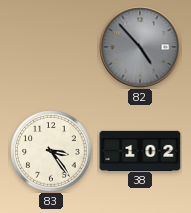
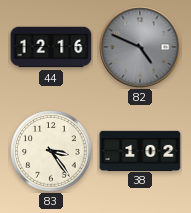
44: none -> 12:16
82: 4:53 -> 4:49
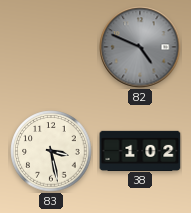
44: 12:16 -> none
83: 3:24 -> 3:28
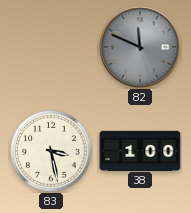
82: 4:49 -> 11:49
38: 1:02 -> 1:00
